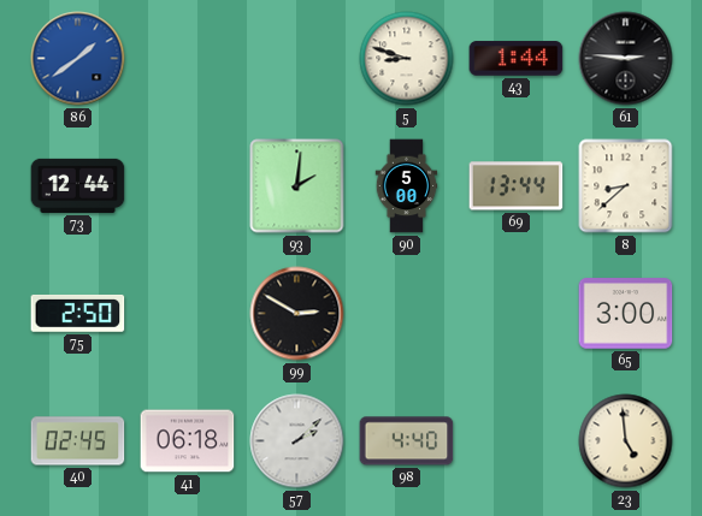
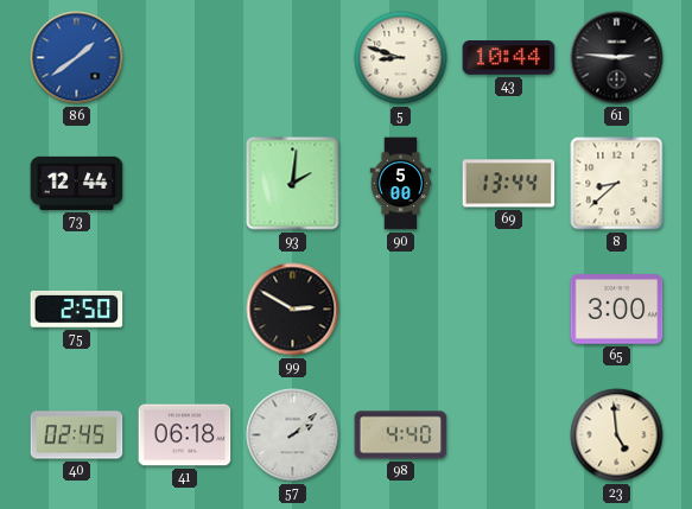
43: 1:44 -> 10:44
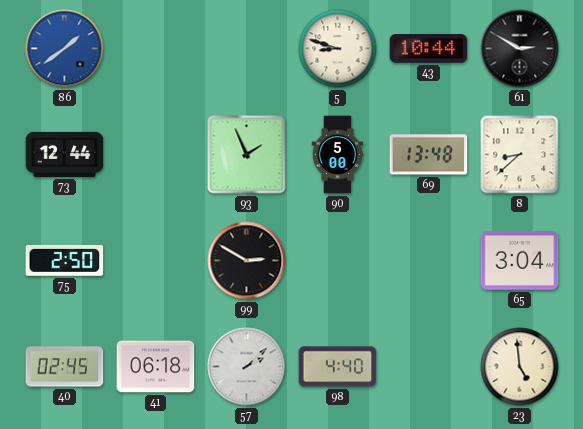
61: 2:46 -> 2:50
93: 2:01 -> 1:56
69: 13:44 -> 13:48
65: 3:00 -> 3:04
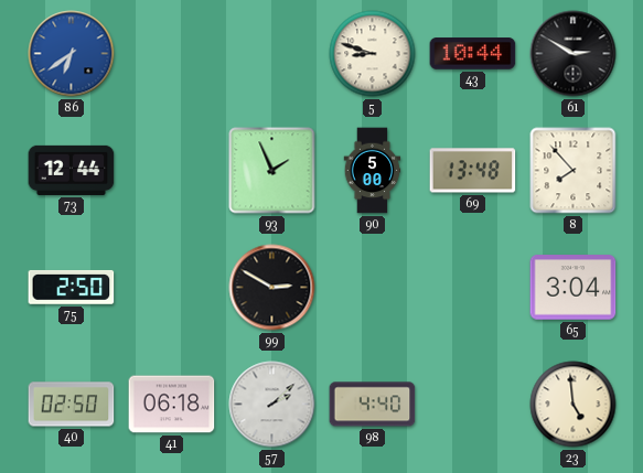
86: 1:39 -> 6:39
8: 8:38 -> 7:53
40: 02:45 -> 02:50
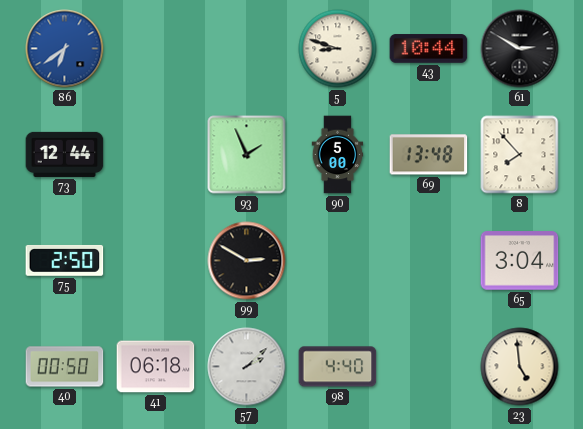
40: 02:50 -> 00:50
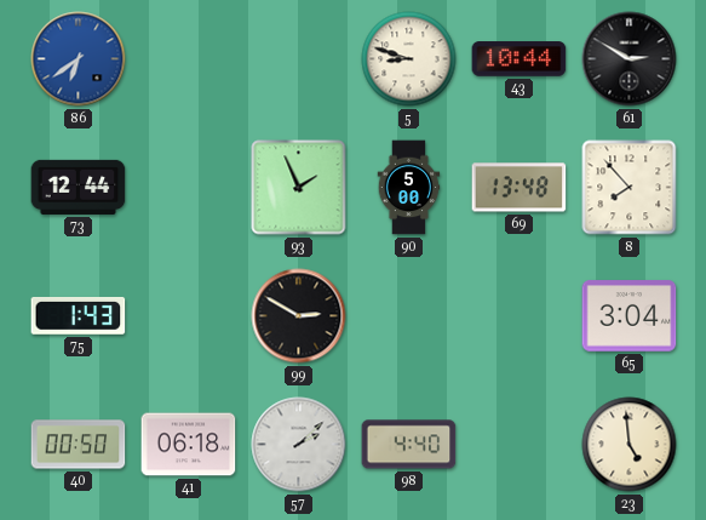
75: 2:50 -> 1:43
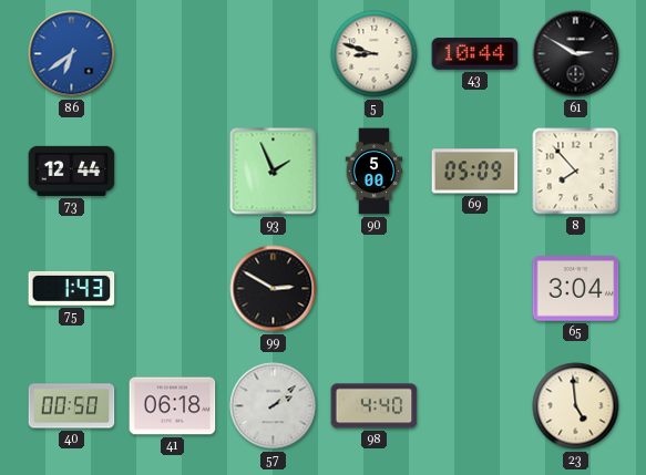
69: 13:48 -> 05:09
